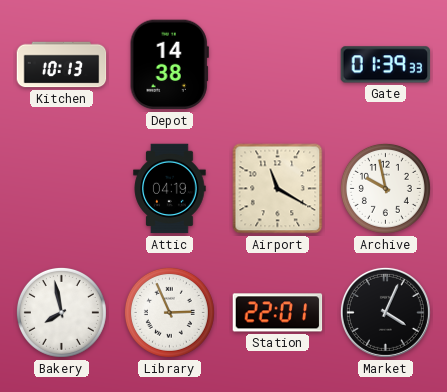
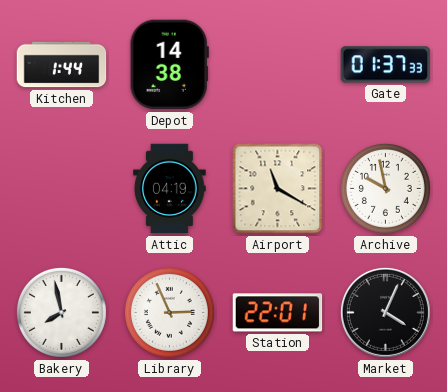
Kitchen: 10:13 -> 1:44
Gate: 01:39 -> 01:37
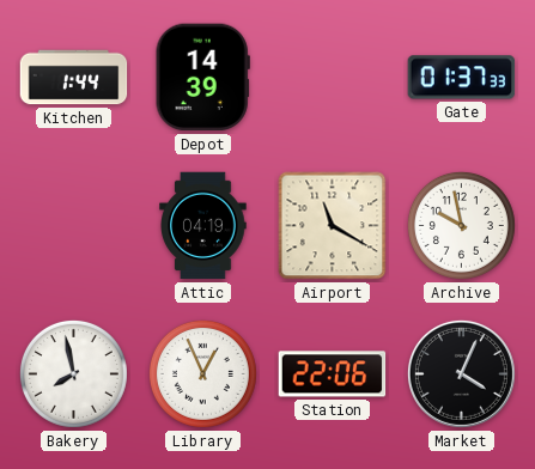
Depot: 14:38 -> 14:39
Library: 2:56 -> 12:56
Station: 22:01 -> 22:06
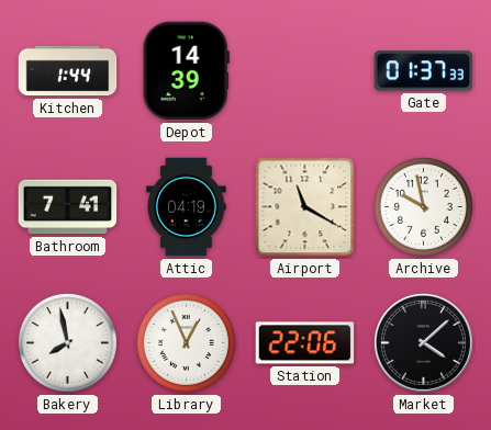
Bathroom: none -> 7:41
Market: 4:04 -> 4:08
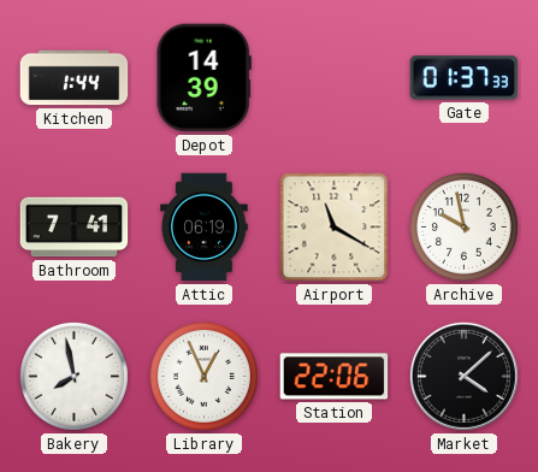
Attic: 04:19 -> 06:19
